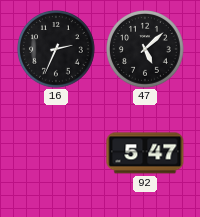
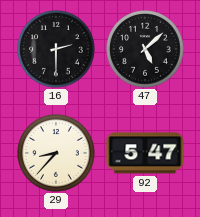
16: 2:34 -> 2:30
29: none -> 8:37
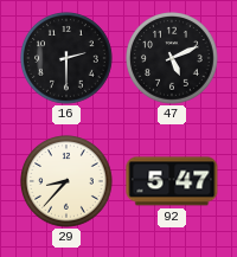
47: 5:08 -> 5:11
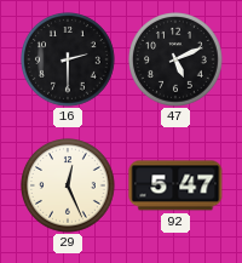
29: 8:37 -> 12:26
